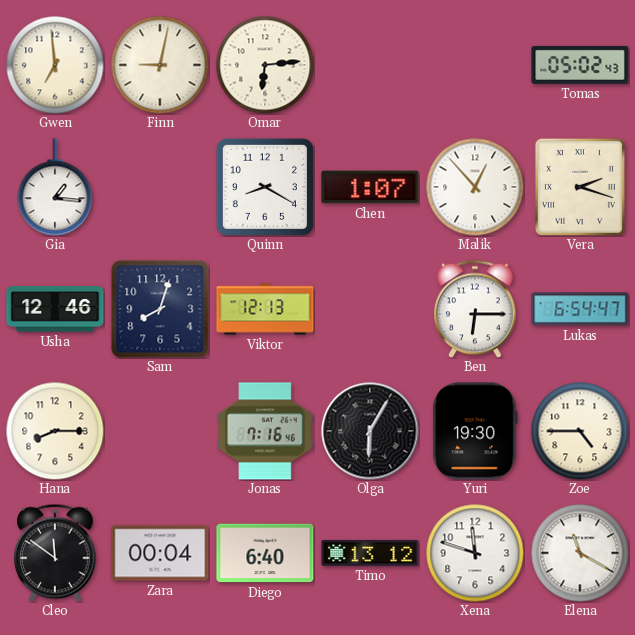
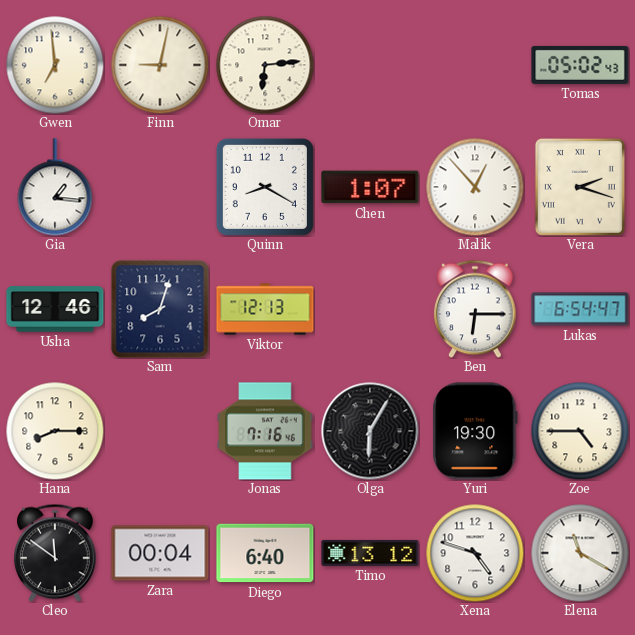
Xena: 11:48 -> 4:48
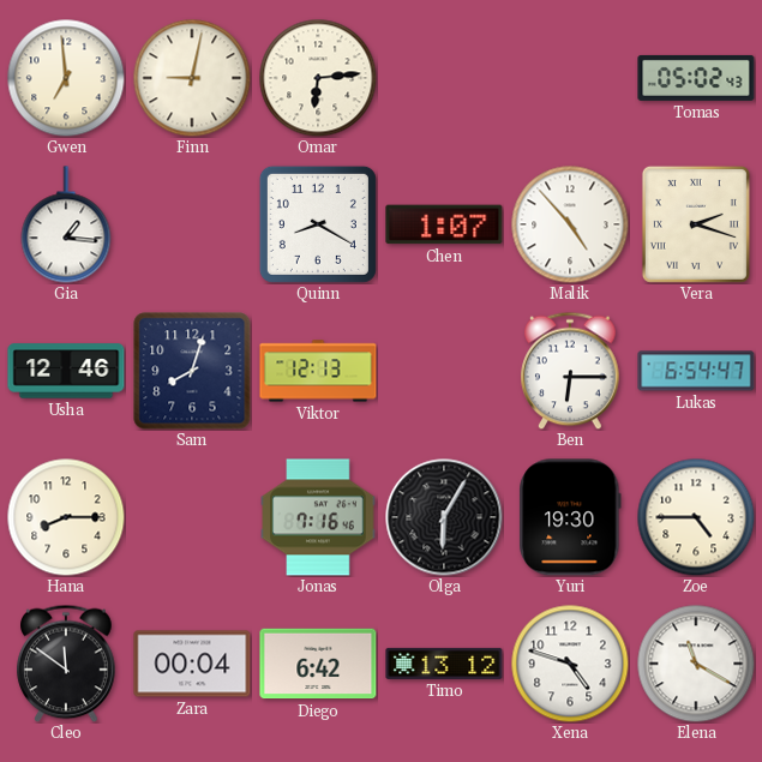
Malik: 12:53 -> 4:53
Diego: 6:40 -> 6:42
